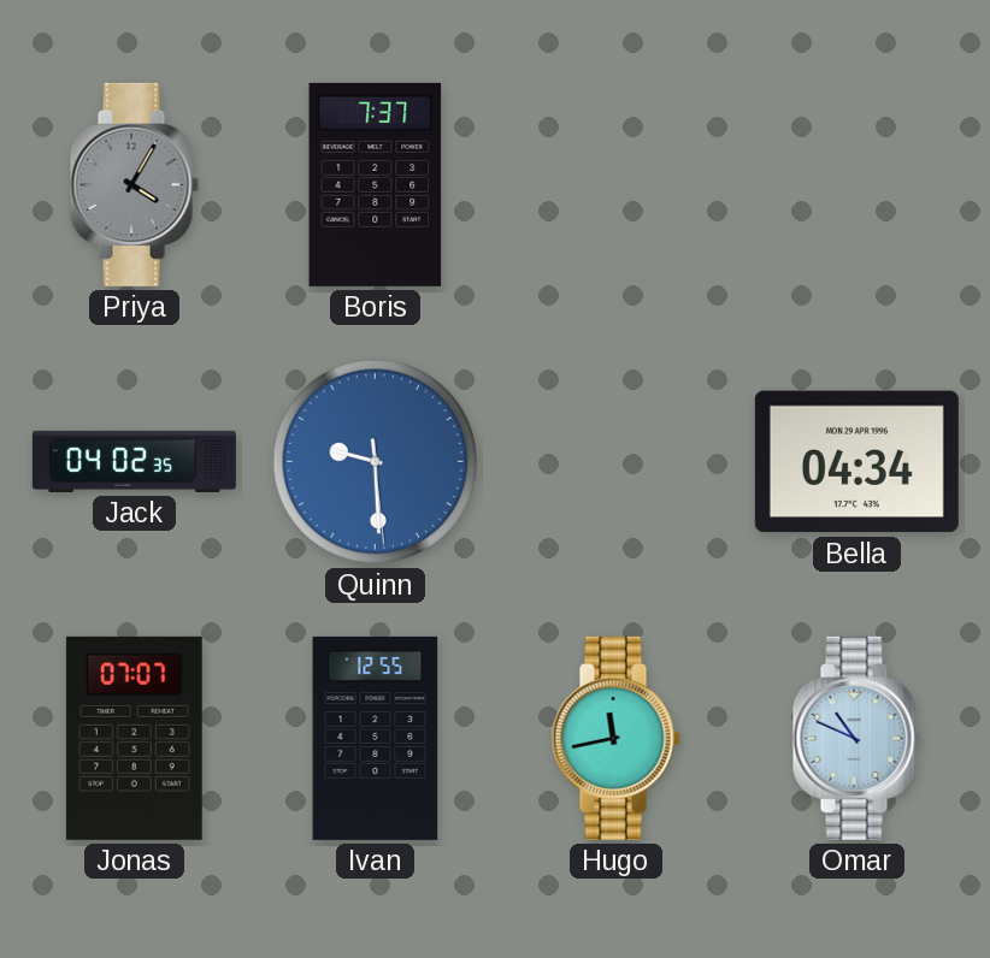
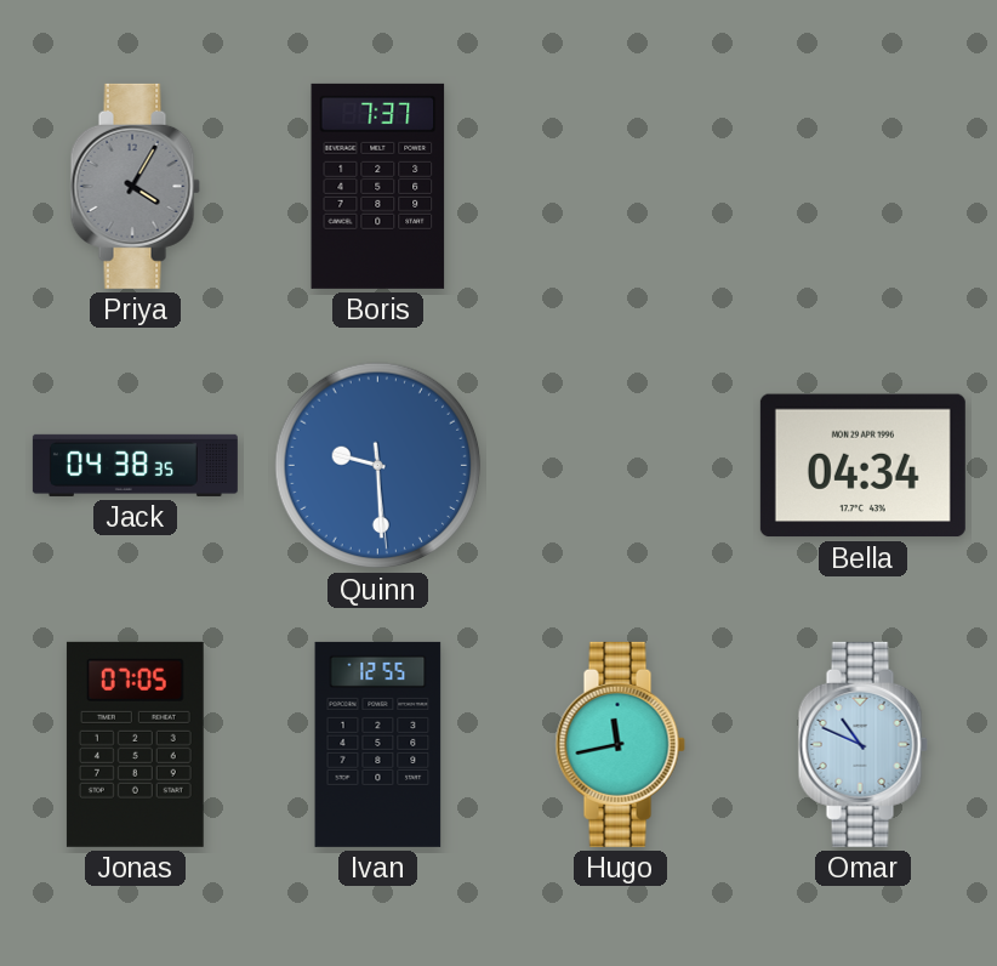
Jack: 04:02 -> 04:38
Jonas: 07:07 -> 07:05
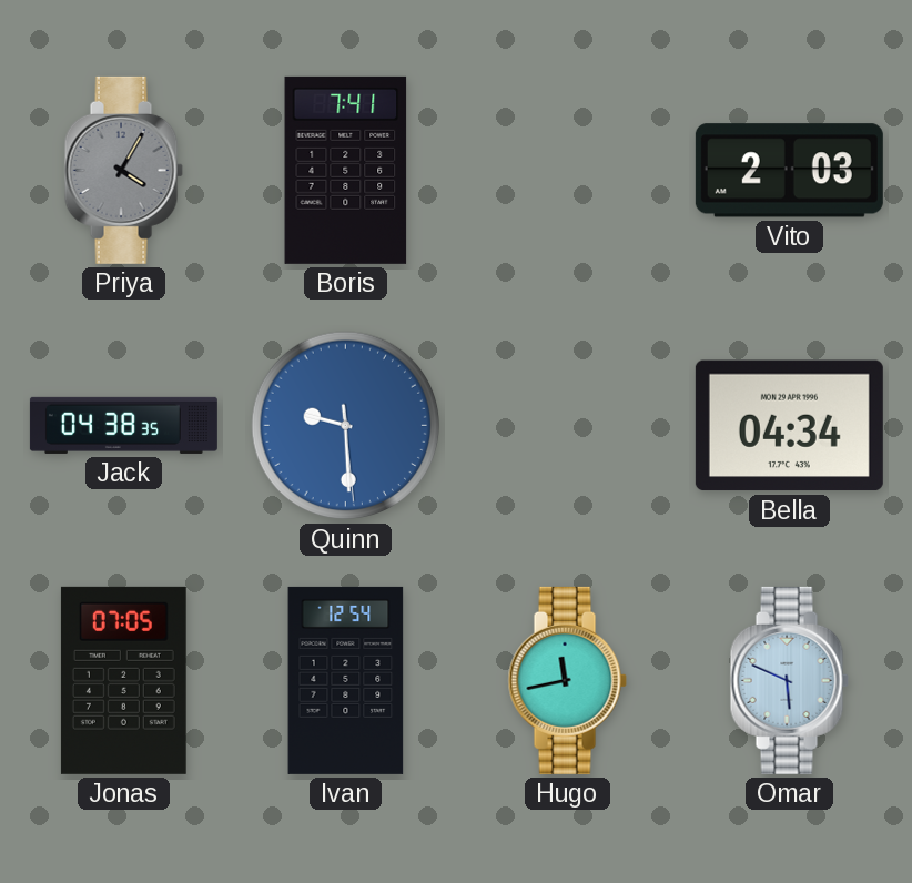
Boris: 7:37 -> 7:41
Vito: none -> 2:03
Ivan: 12:55 -> 12:54
Omar: 10:49 -> 5:49
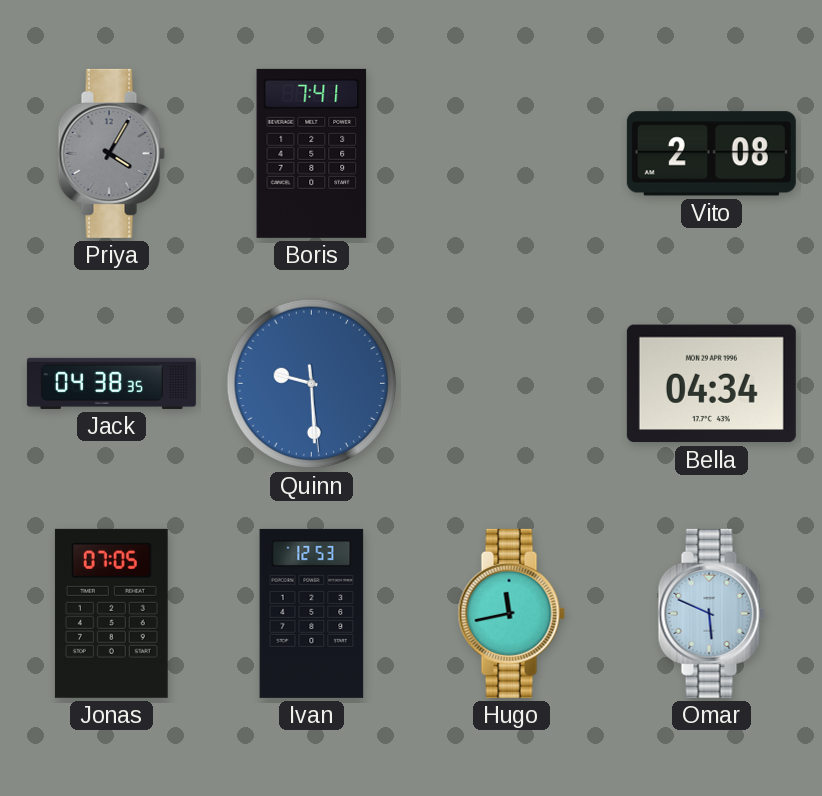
Vito: 2:03 -> 2:08
Ivan: 12:54 -> 12:53
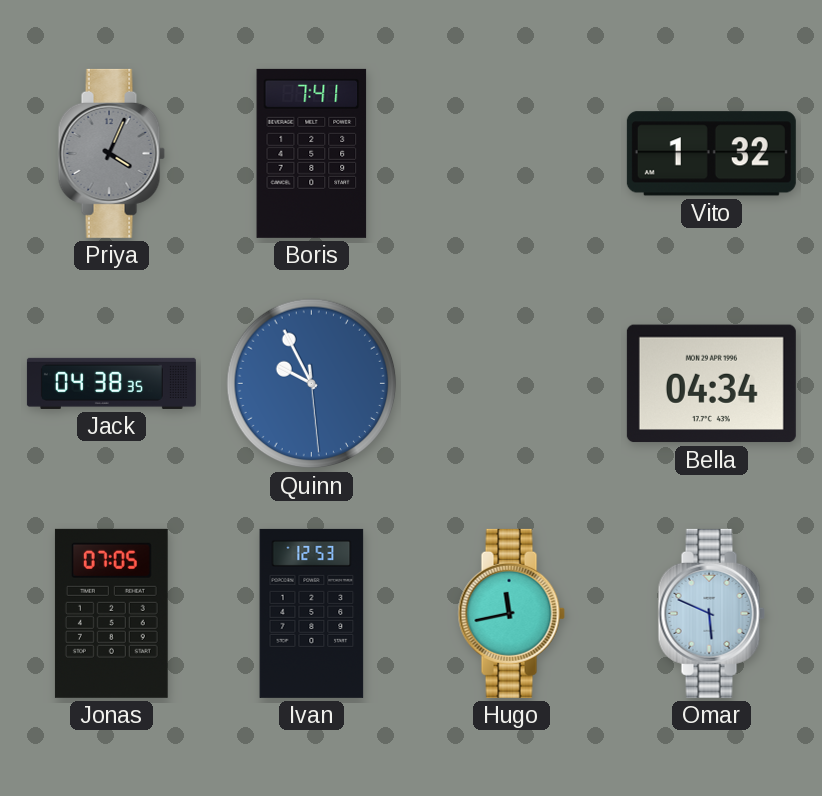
Priya: 4:05 -> 4:04
Vito: 2:08 -> 1:32
Quinn: 9:29 -> 9:55
